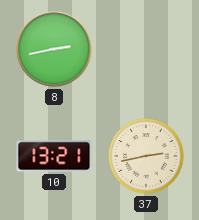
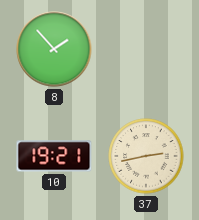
8: 2:43 -> 1:53
10: 13:21 -> 19:21
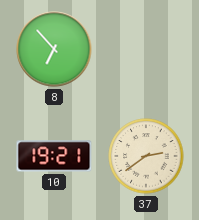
8: 1:53 -> 6:53
37: 2:43 -> 2:39
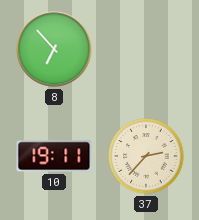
10: 19:21 -> 19:11
37: 2:39 -> 2:37
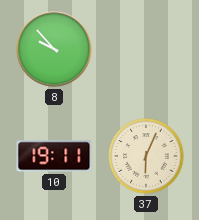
8: 6:53 -> 9:53
37: 2:37 -> 6:04
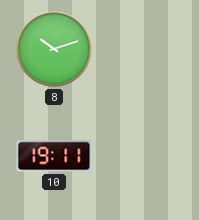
8: 9:53 -> 10:12
37: 6:04 -> none
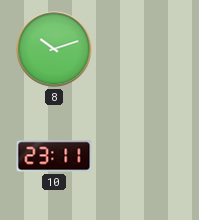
10: 19:11 -> 23:11
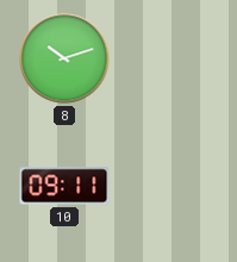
10: 23:11 -> 09:11
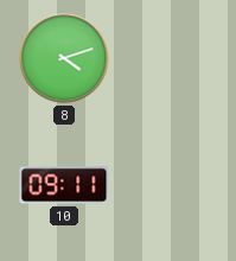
8: 10:12 -> 4:12
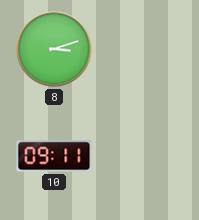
8: 4:12 -> 3:12
